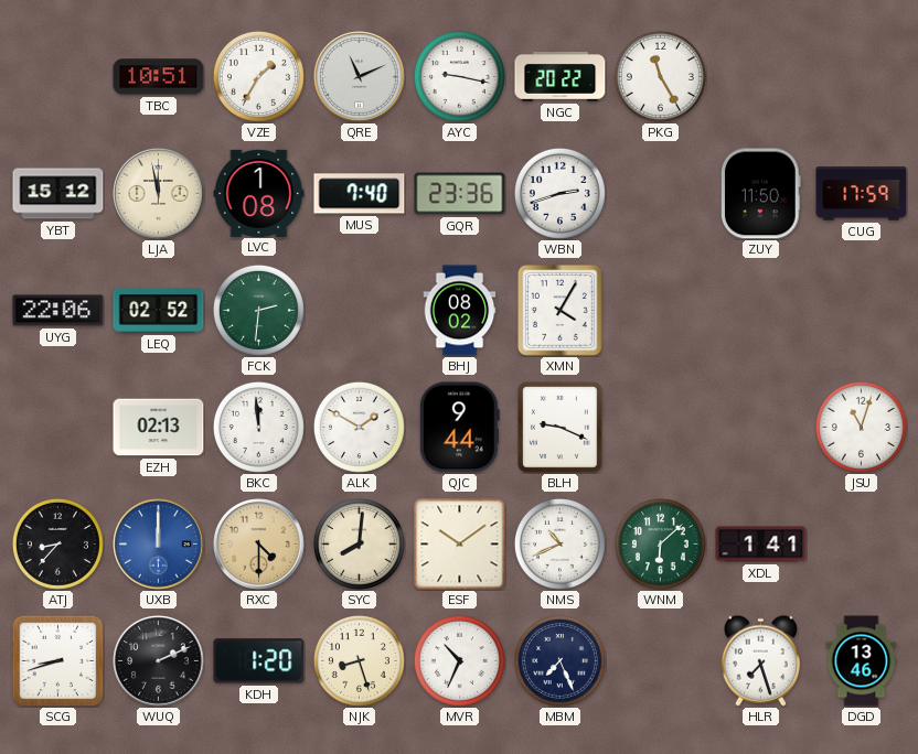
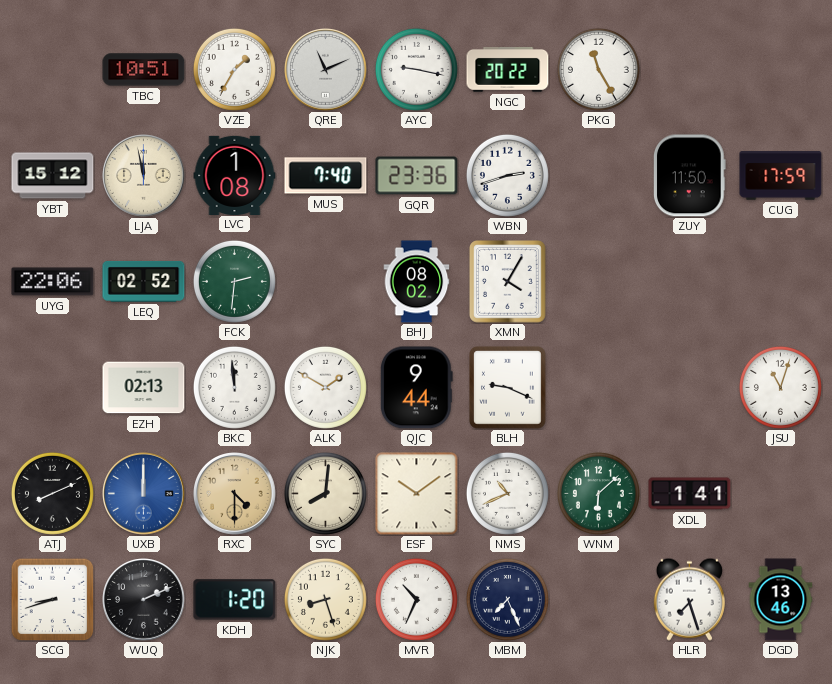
ATJ: 8:37 -> 8:11
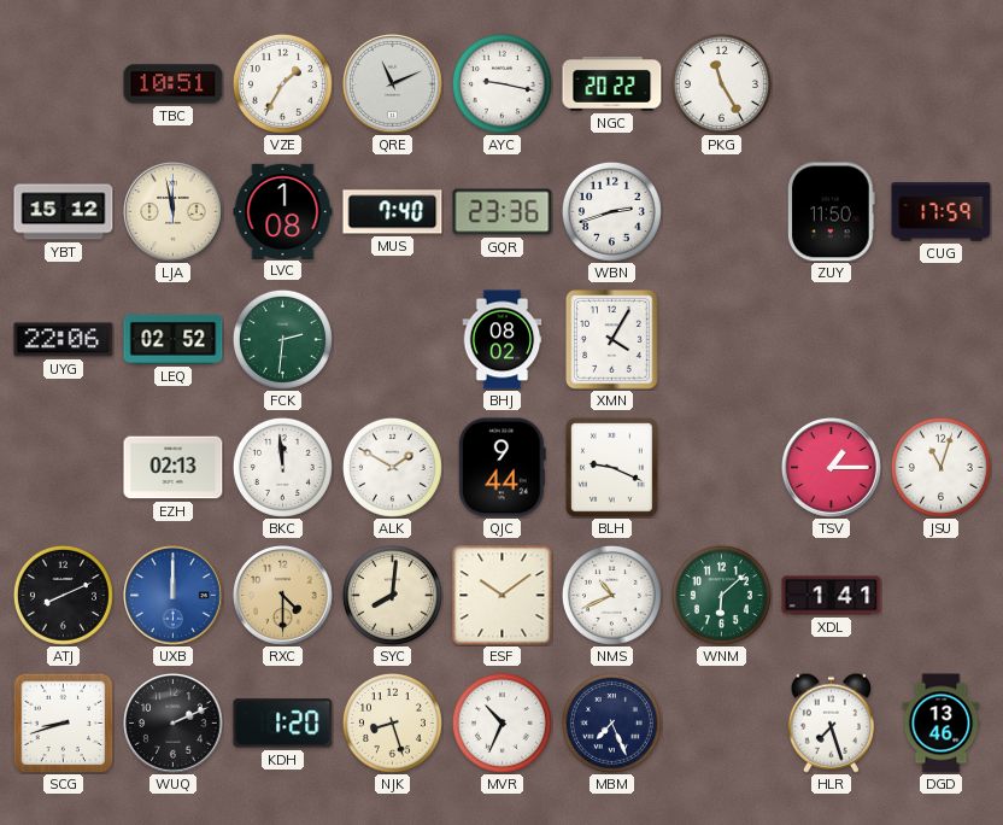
TSV: none -> 1:15
